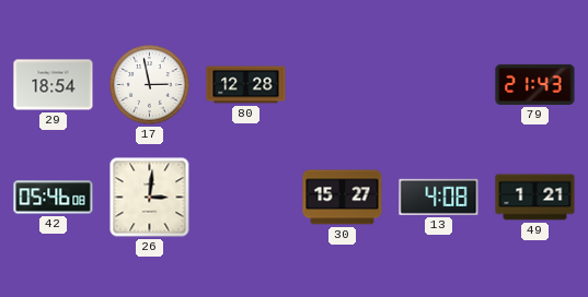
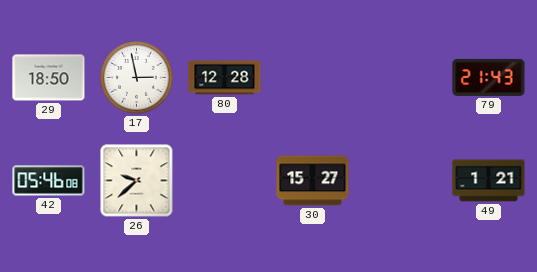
29: 18:54 -> 18:50
26: 3:01 -> 9:38
13: 4:08 -> none
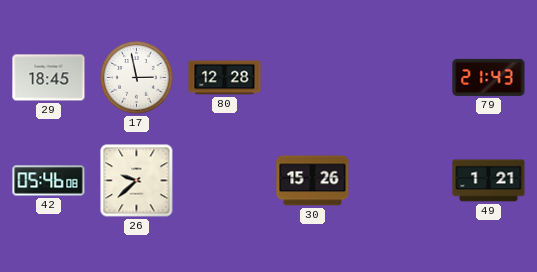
29: 18:50 -> 18:45
30: 15:27 -> 15:26
